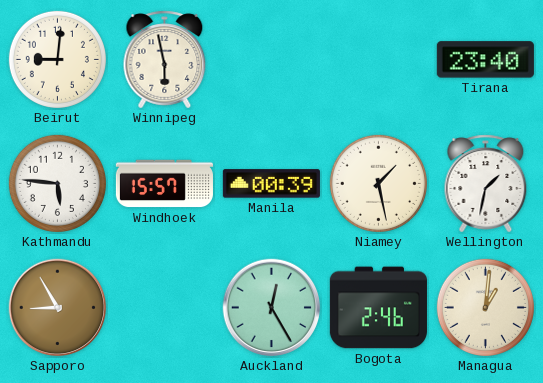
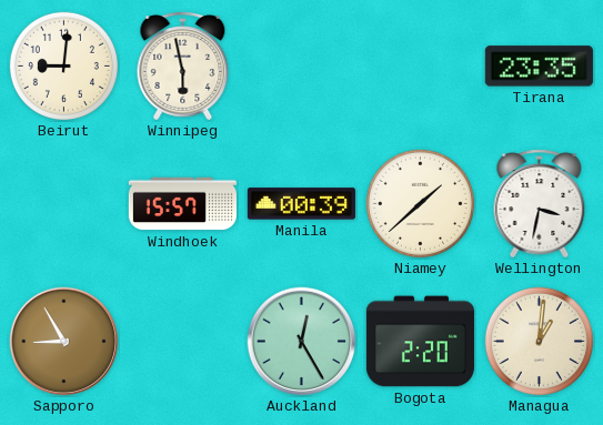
Tirana: 23:40 -> 23:35
Kathmandu: 5:46 -> none
Niamey: 1:28 -> 1:38
Wellington: 1:32 -> 3:32
Bogota: 2:46 -> 2:20
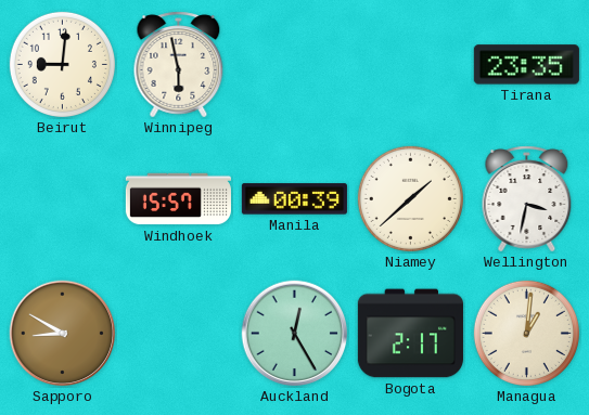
Sapporo: 8:55 -> 8:50
Bogota: 2:20 -> 2:17
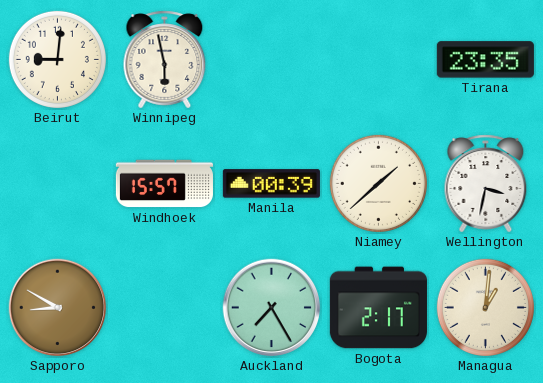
Auckland: 12:25 -> 7:25
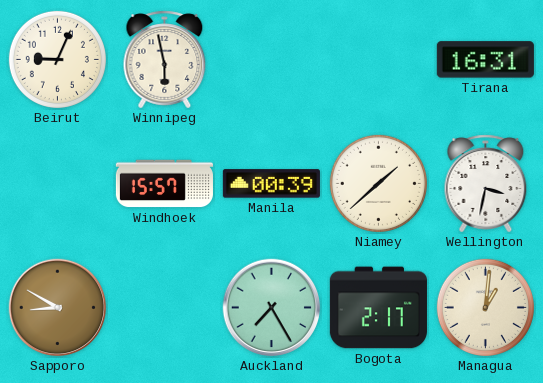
Beirut: 9:01 -> 9:04
Tirana: 23:35 -> 16:31
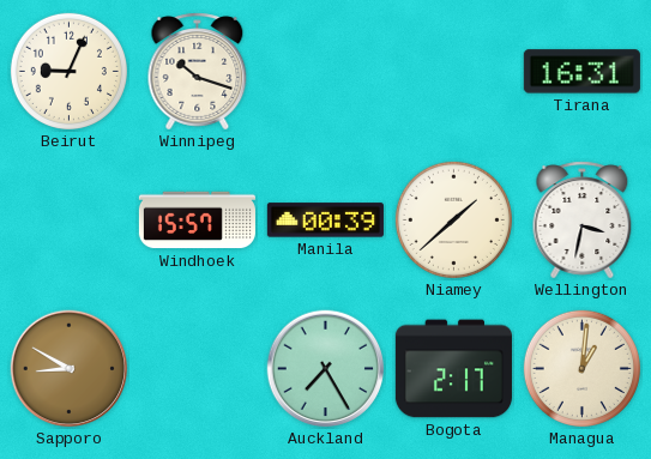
Winnipeg: 5:58 -> 10:18
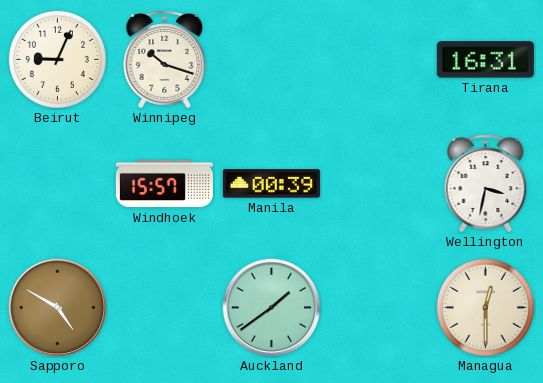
Niamey: 1:38 -> none
Sapporo: 8:50 -> 4:50
Auckland: 7:25 -> 1:39
Bogota: 2:17 -> none
Managua: 1:01 -> 12:30
